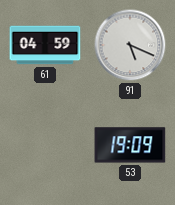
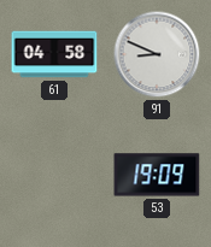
61: 04:59 -> 04:58
91: 5:19 -> 8:49
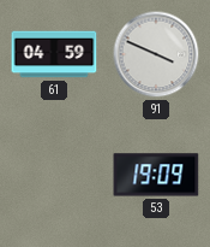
61: 04:58 -> 04:59
91: 8:49 -> 3:49
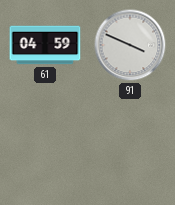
53: 19:09 -> none
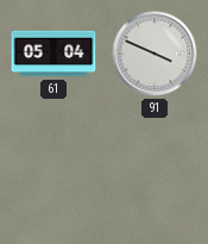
61: 04:59 -> 05:04
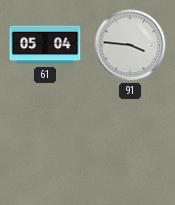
91: 3:49 -> 3:46
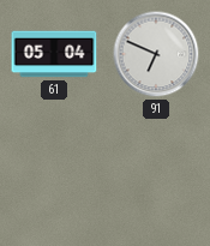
91: 3:46 -> 6:49
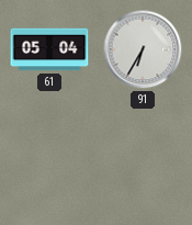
91: 6:49 -> 6:35
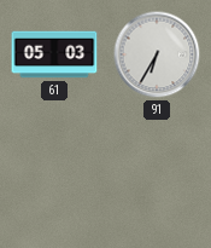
61: 05:04 -> 05:03
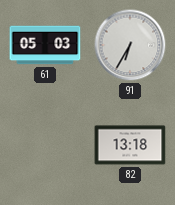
82: none -> 13:18
